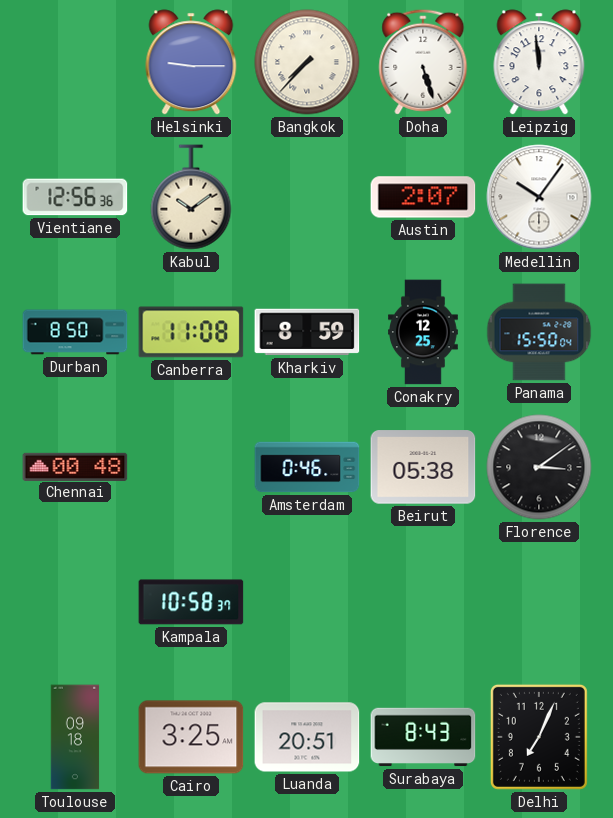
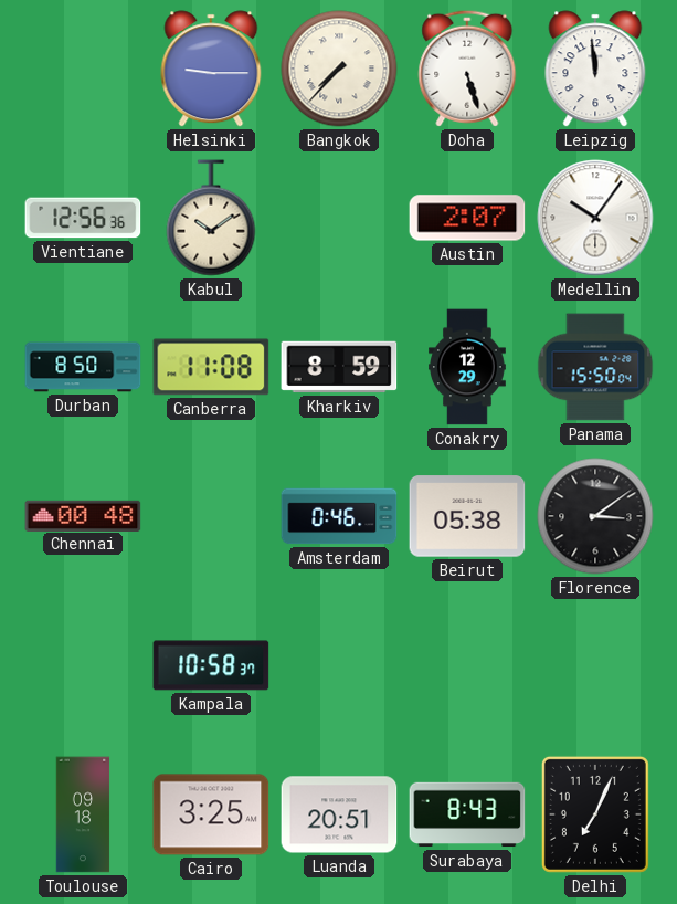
Conakry: 12:25 -> 12:29
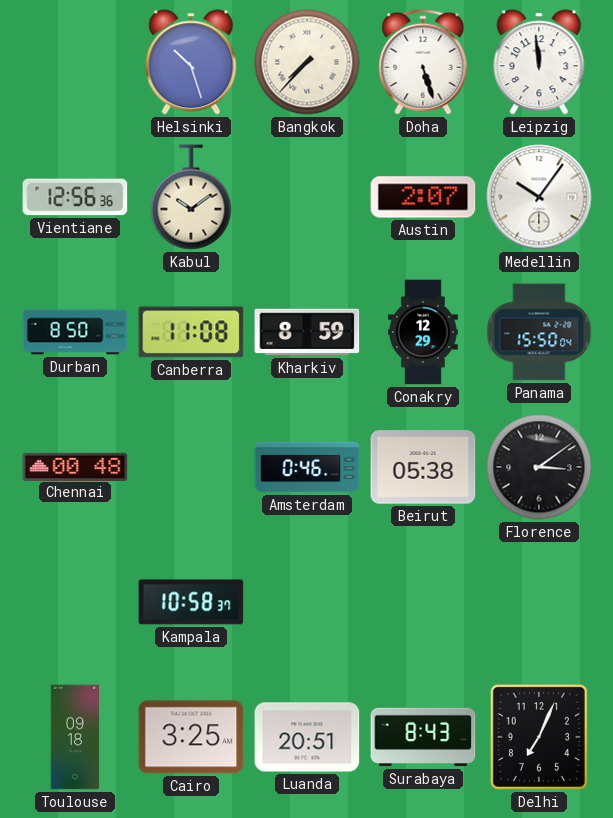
Helsinki: 9:15 -> 10:27
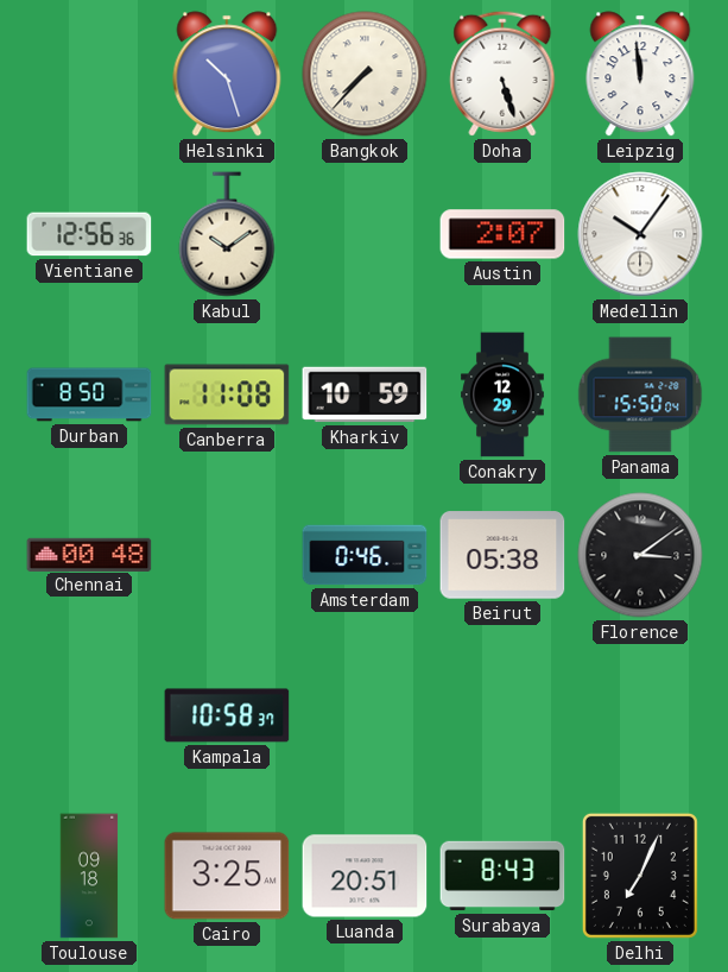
Kharkiv: 8:59 -> 10:59
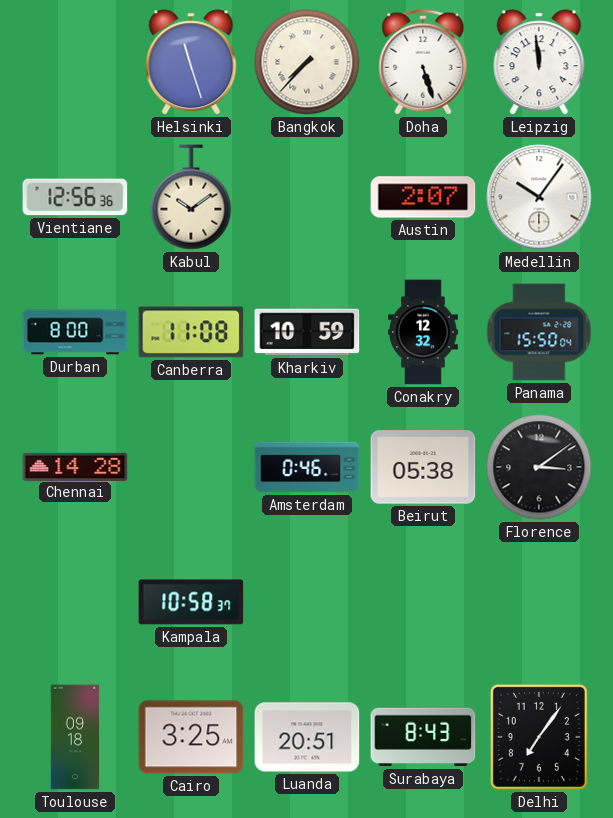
Helsinki: 10:27 -> 11:27
Durban: 8:50 -> 8:00
Conakry: 12:29 -> 12:32
Chennai: 00:48 -> 14:28
Delhi: 7:04 -> 7:06
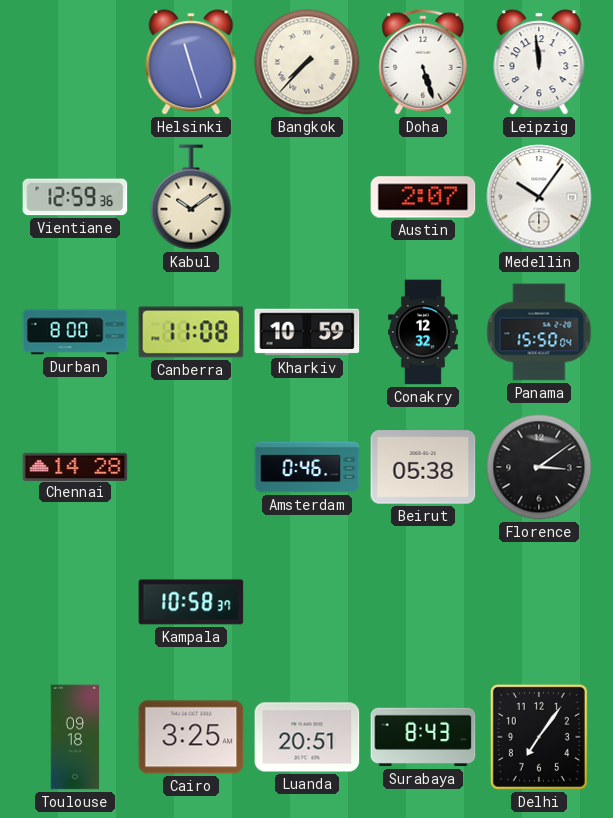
Vientiane: 12:56 -> 12:59
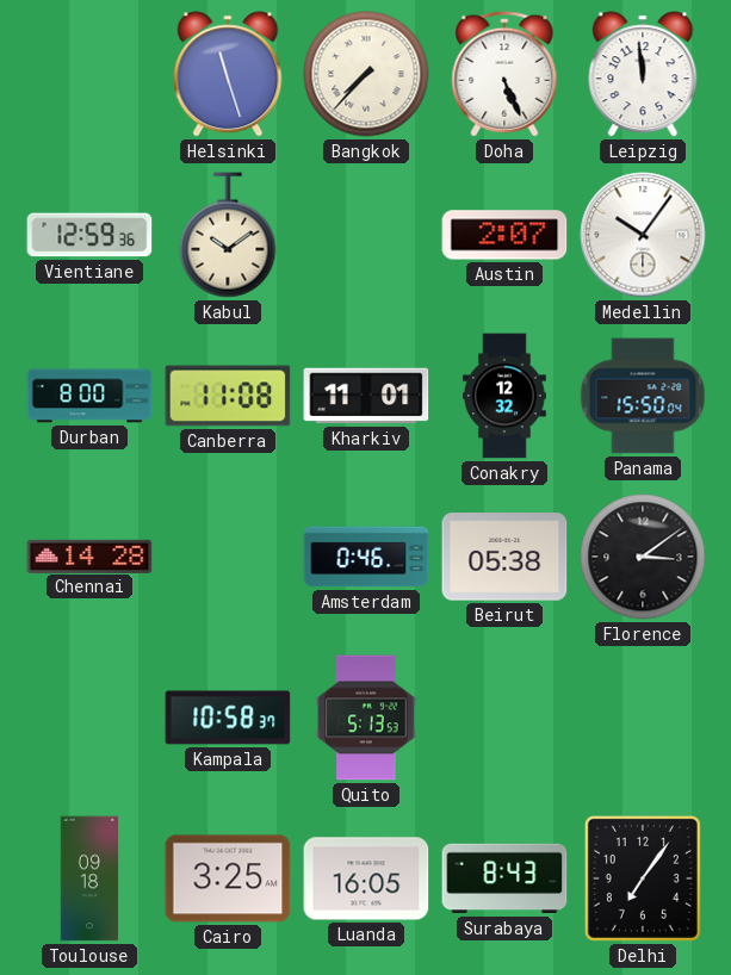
Doha: 5:27 -> 5:26
Kharkiv: 10:59 -> 11:01
Quito: none -> 5:13
Luanda: 20:51 -> 16:05
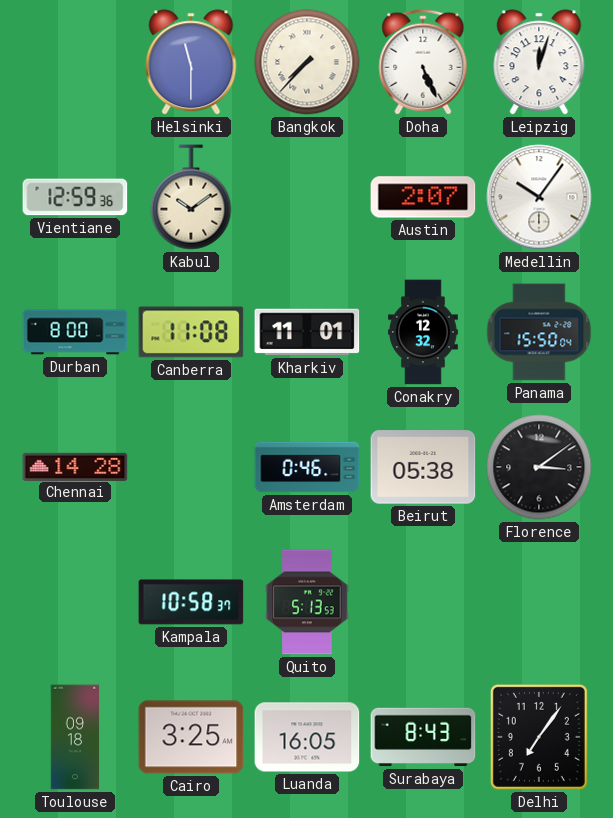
Helsinki: 11:27 -> 11:30
Leipzig: 11:59 -> 12:03
